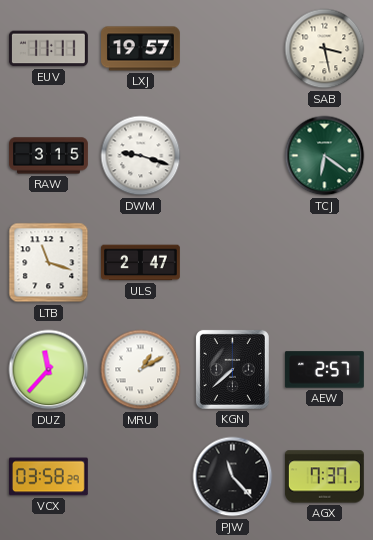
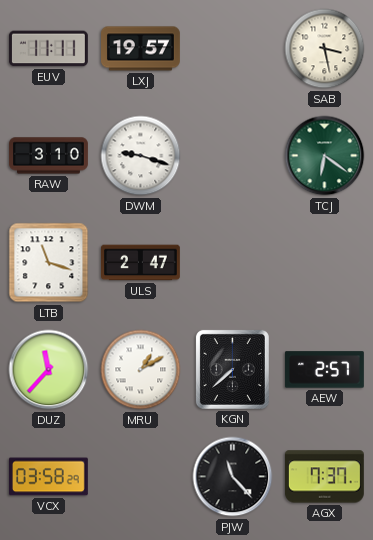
RAW: 3:15 -> 3:10
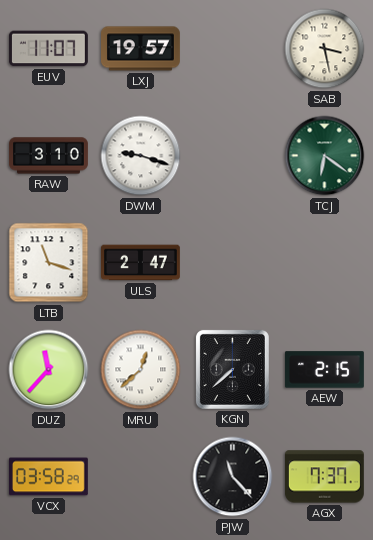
EUV: 11:11 -> 11:07
MRU: 1:10 -> 12:38
AEW: 2:57 -> 2:15
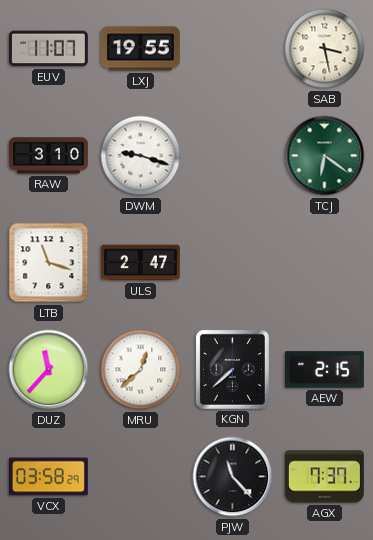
LXJ: 19:57 -> 19:55
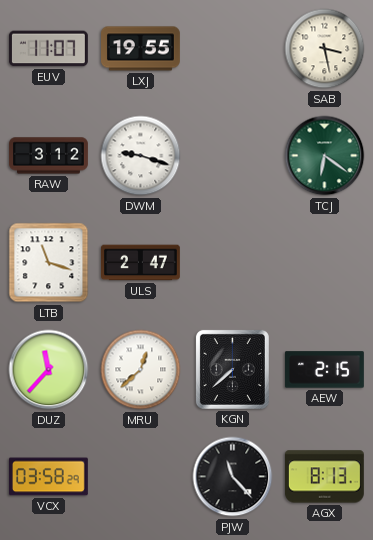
RAW: 3:10 -> 3:12
AGX: 7:37 -> 8:13
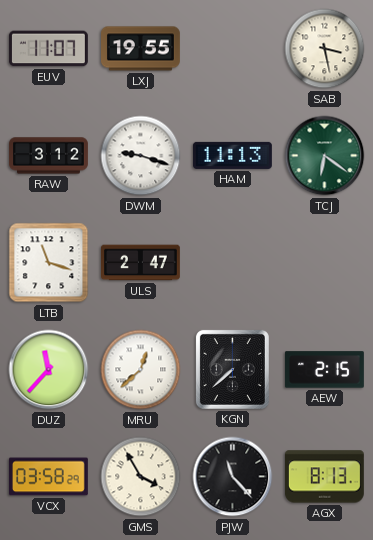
HAM: none -> 11:13
GMS: none -> 3:55
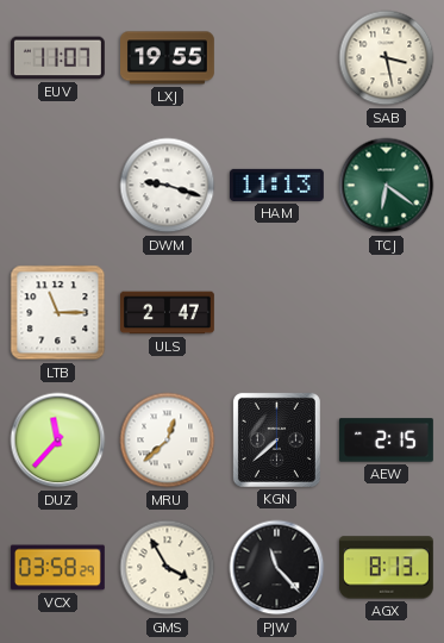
RAW: 3:12 -> none
LTB: 11:18 -> 11:15
